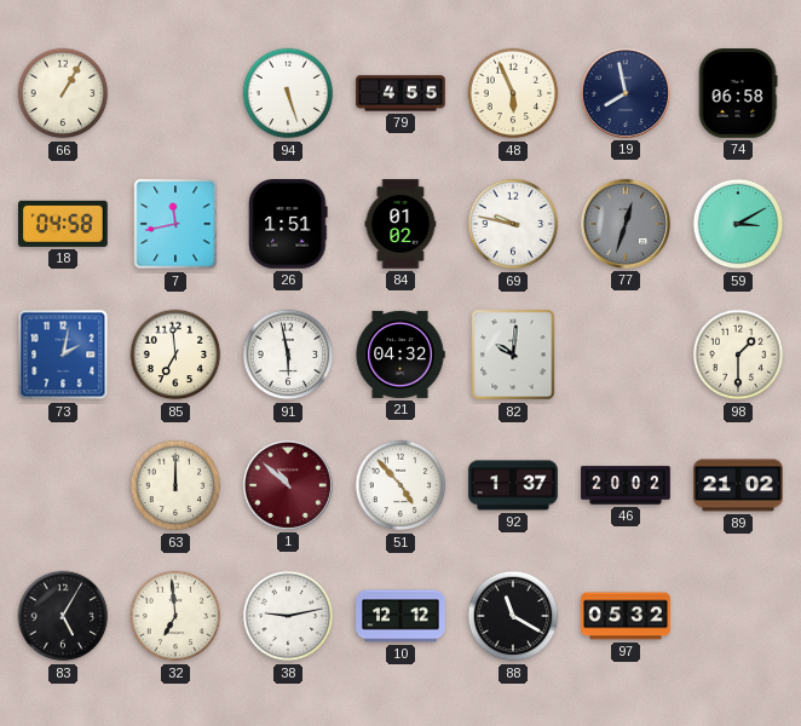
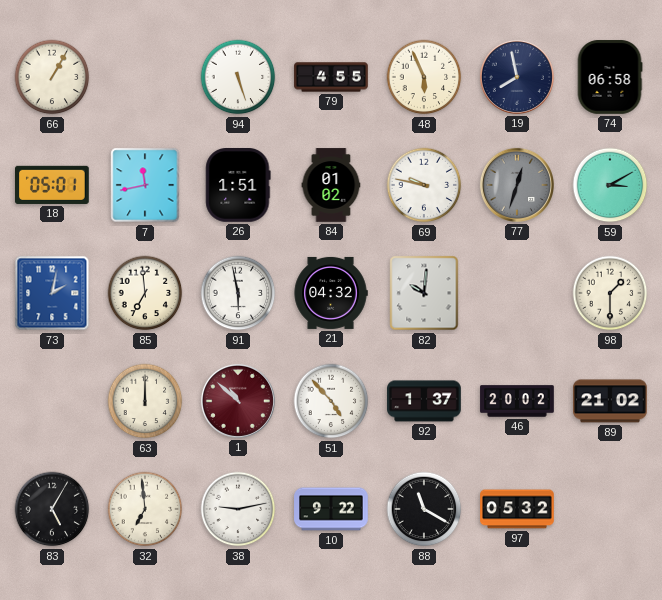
18: 04:58 -> 05:01
10: 12:12 -> 9:22
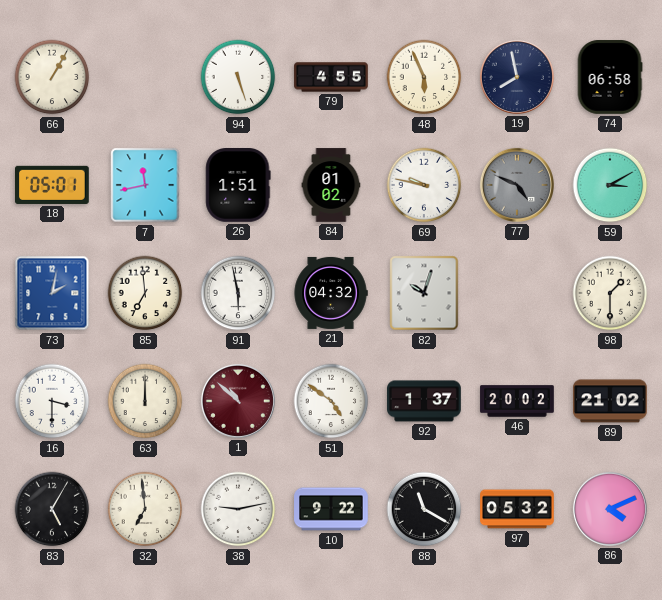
77: 12:33 -> 4:49
82: 10:01 -> 10:03
16: none -> 3:30
51: 4:53 -> 4:51
86: none -> 4:11
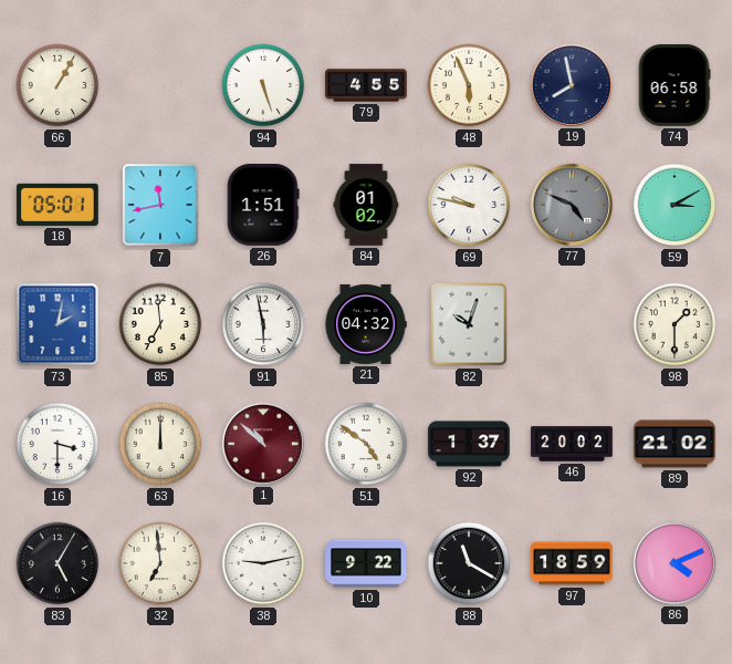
97: 05:32 -> 18:59
